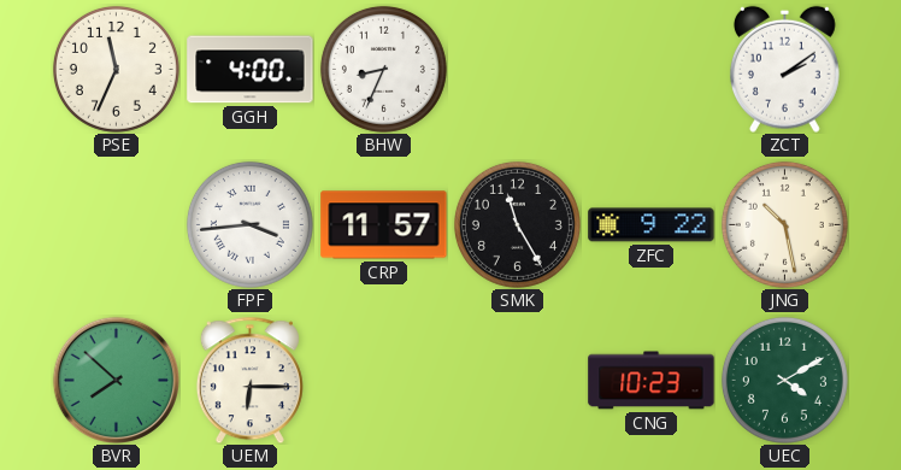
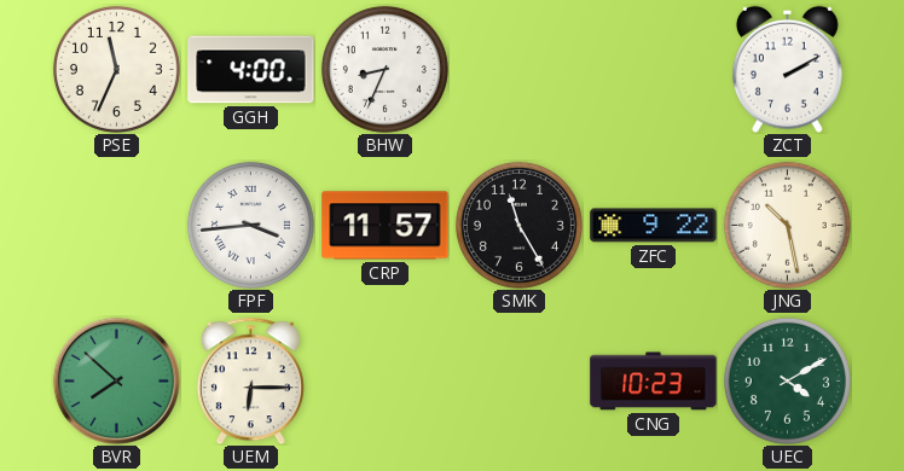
ZCT: 2:09 -> 2:10
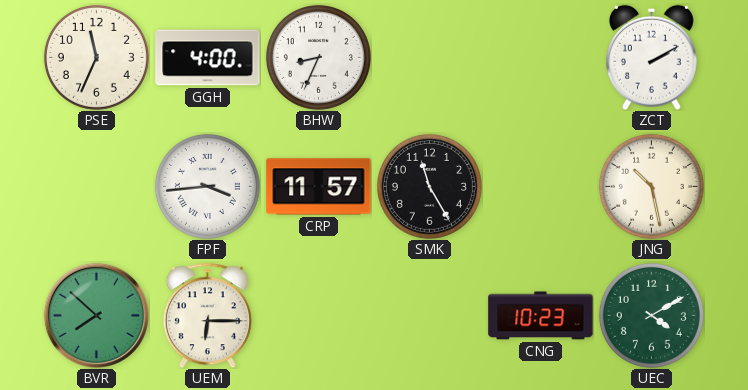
ZFC: 9:22 -> none
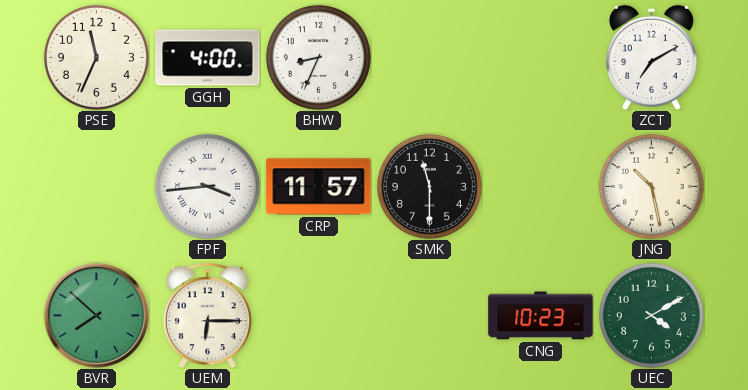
ZCT: 2:10 -> 7:10
SMK: 11:25 -> 11:30
